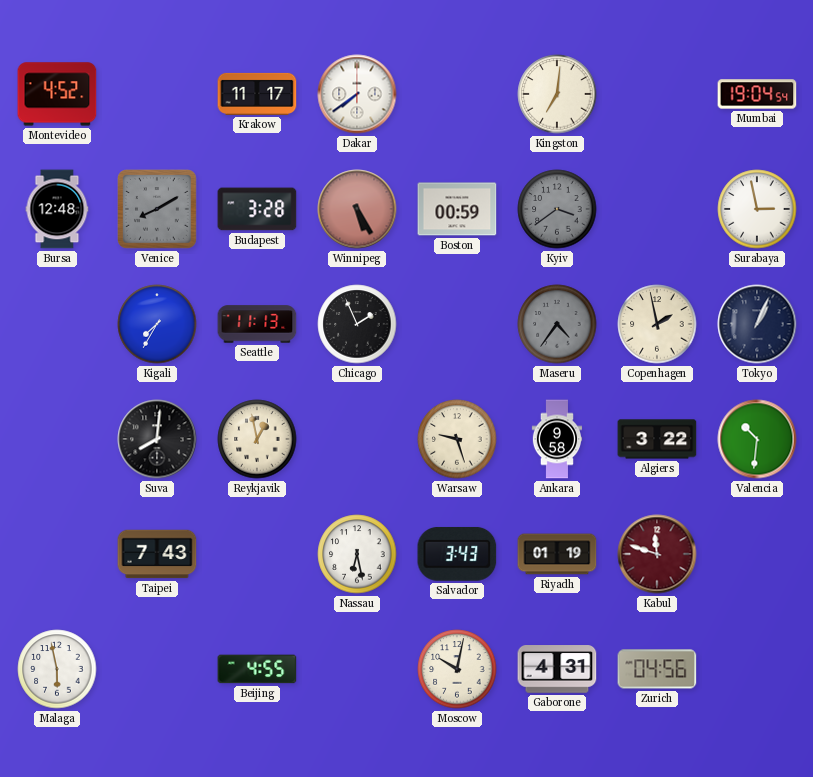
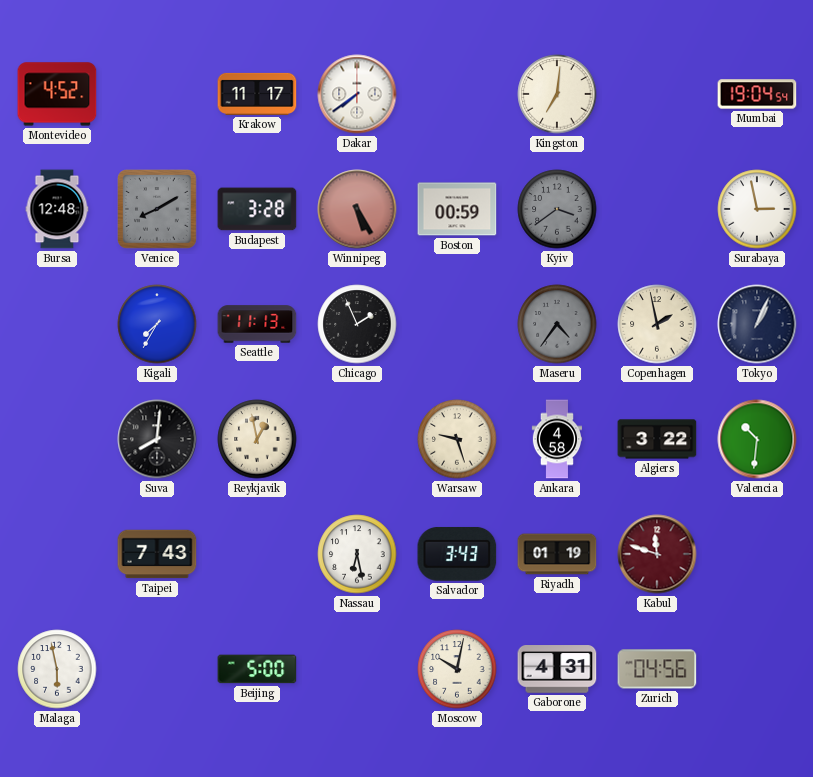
Ankara: 9:58 -> 4:58
Beijing: 4:55 -> 5:00
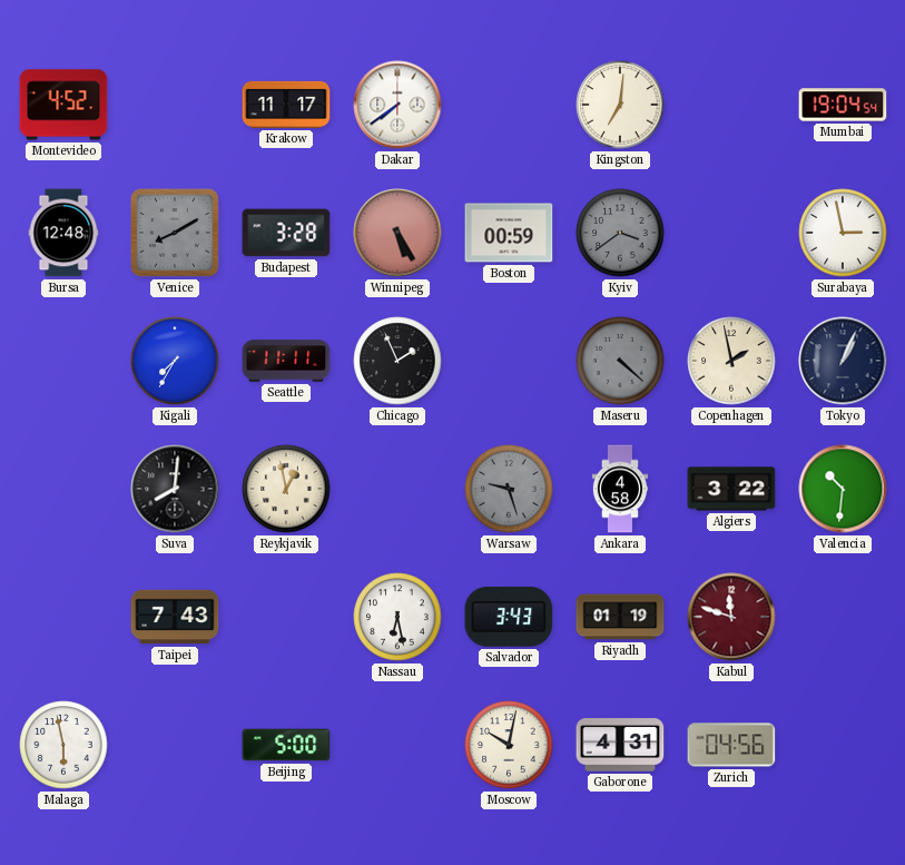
Seattle: 11:13 -> 11:11
Maseru: 4:36 -> 4:22
Warsaw dial: cream -> grey
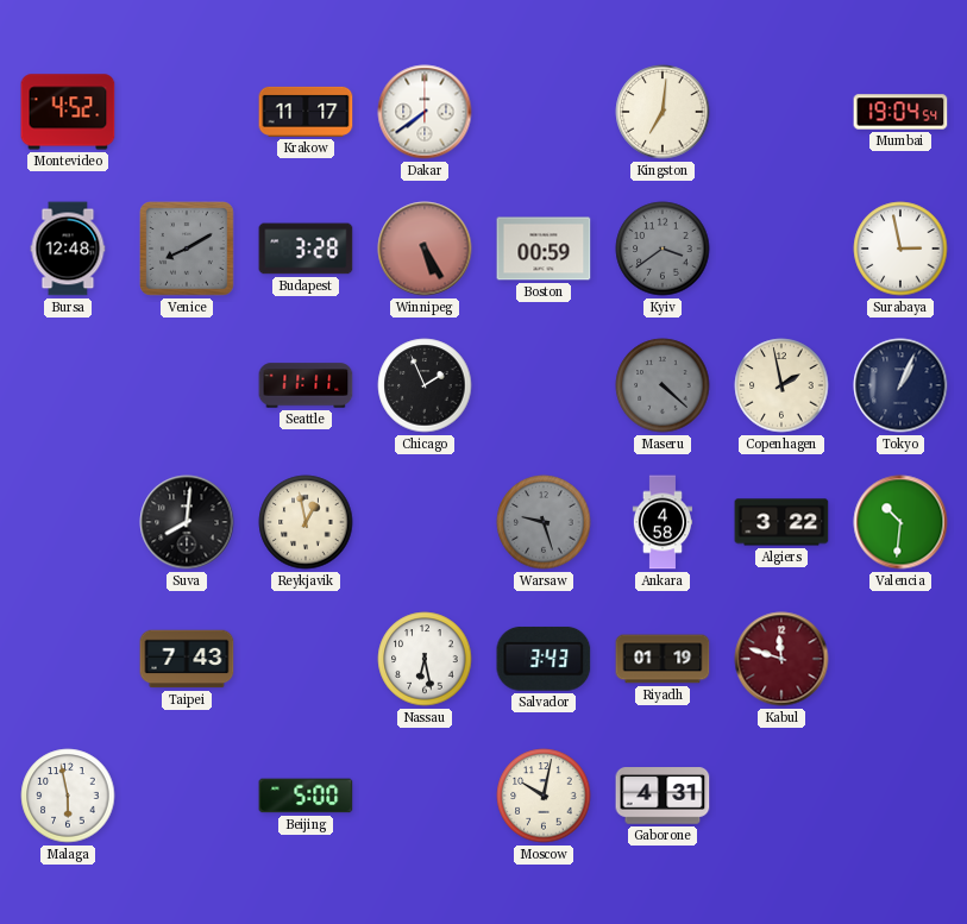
Kigali: 7:35 -> none
Zurich: 04:56 -> none
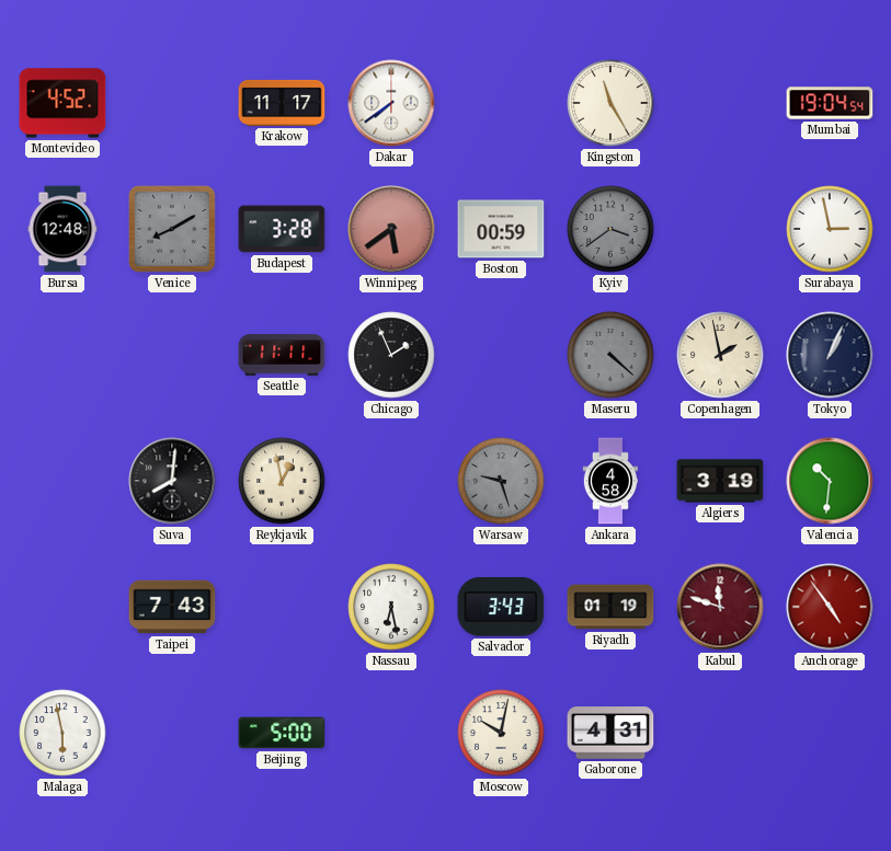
Kingston: 7:01 -> 11:25
Winnipeg: 5:25 -> 5:39
Algiers: 3:22 -> 3:19
Anchorage: none -> 4:54
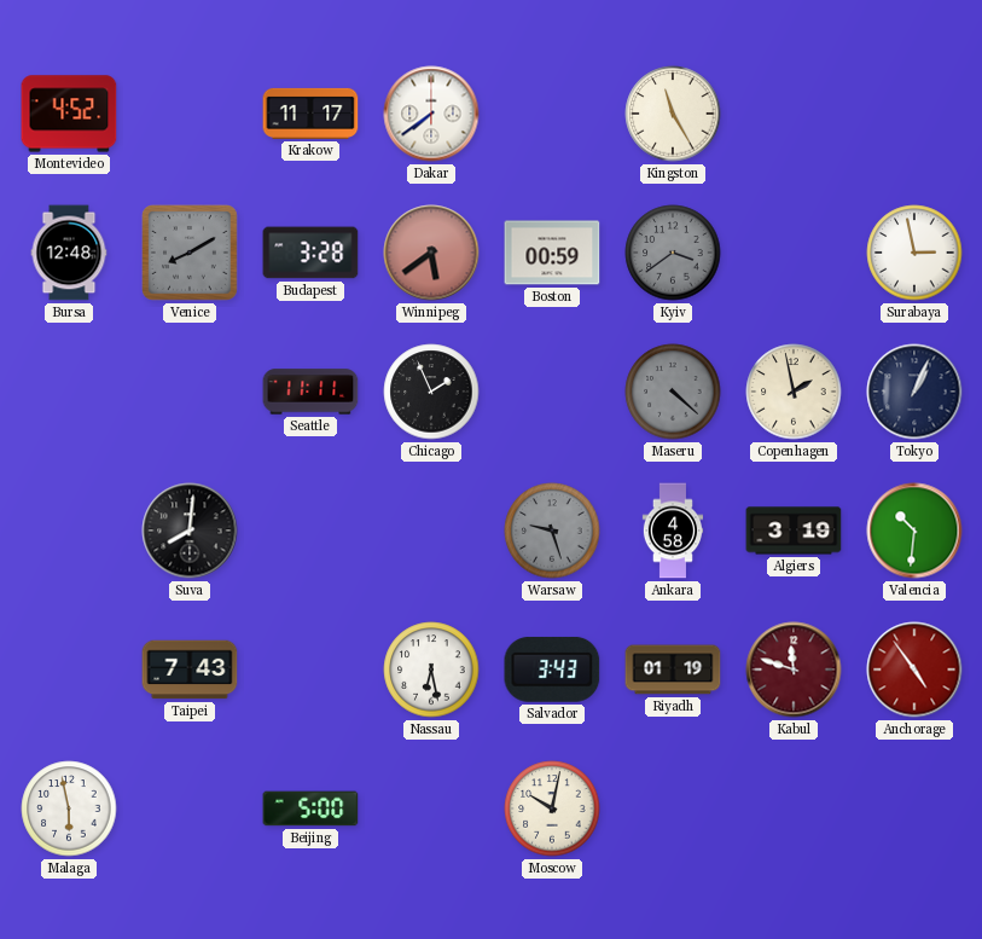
Mumbai: 19:04 -> none
Reykjavik: 12:58 -> none
Gaborone: 4:31 -> none
